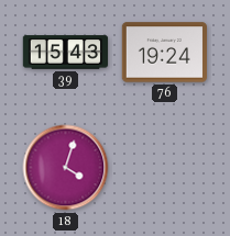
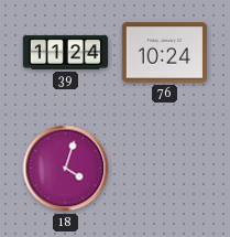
39: 15:43 -> 11:24
76: 19:24 -> 10:24
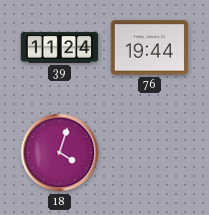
76: 10:24 -> 19:44
